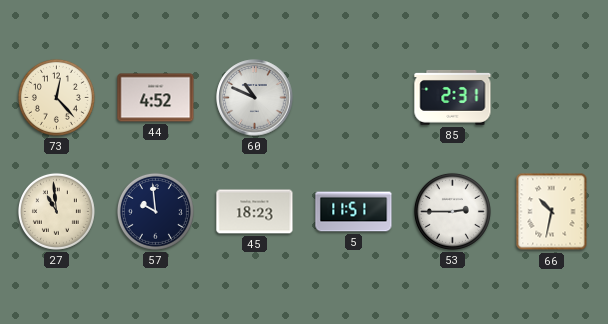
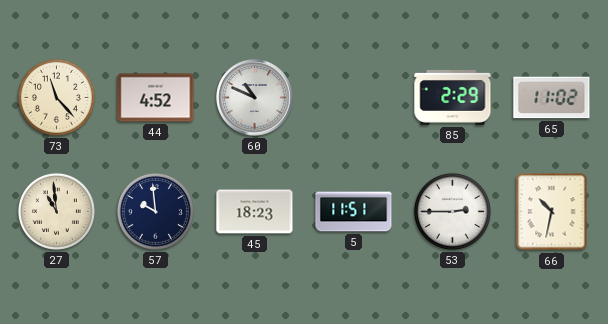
73: 12:23 -> 11:23
85: 2:31 -> 2:29
65: none -> 11:02
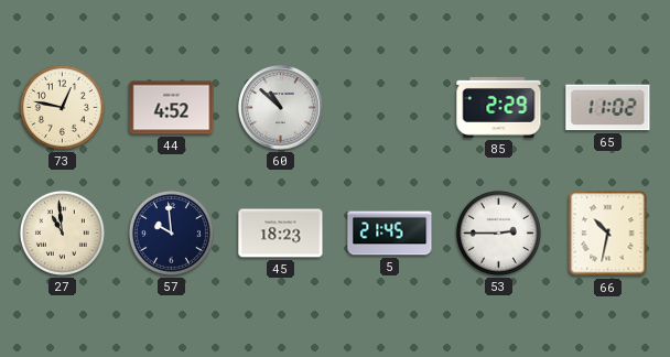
73: 11:23 -> 12:47
60: 10:49 -> 10:52
5: 11:51 -> 21:45
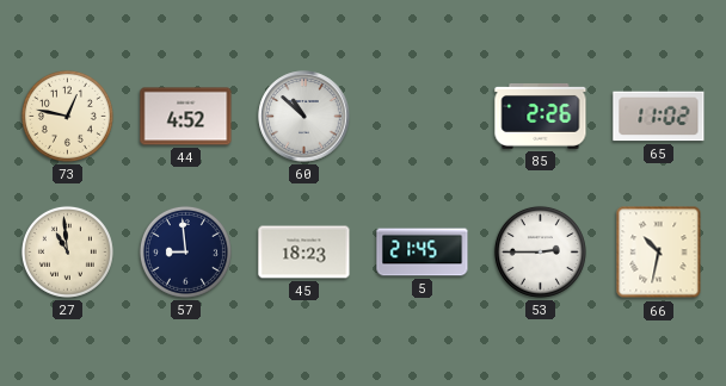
85: 2:29 -> 2:26
57: 9:59 -> 8:59
